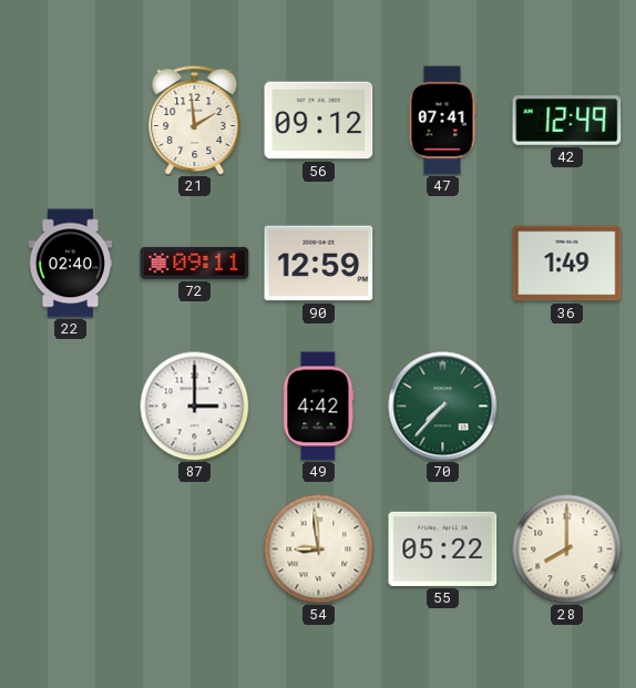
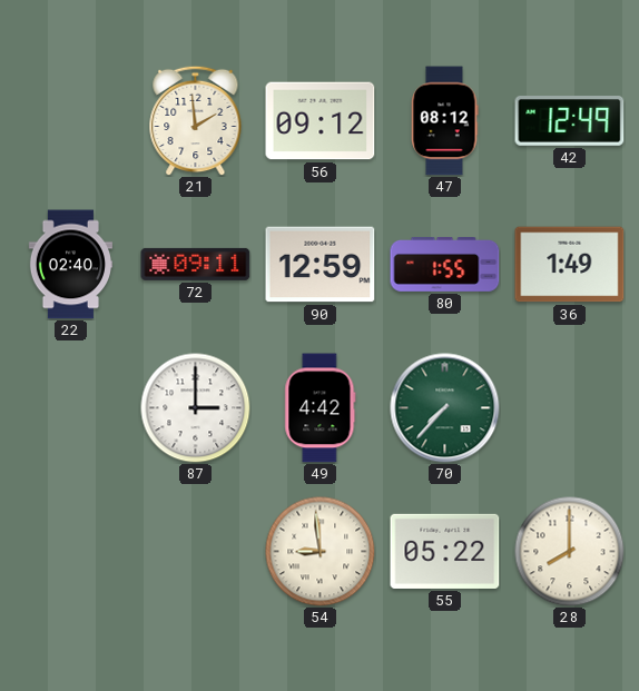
47: 07:41 -> 08:12
80: none -> 1:55
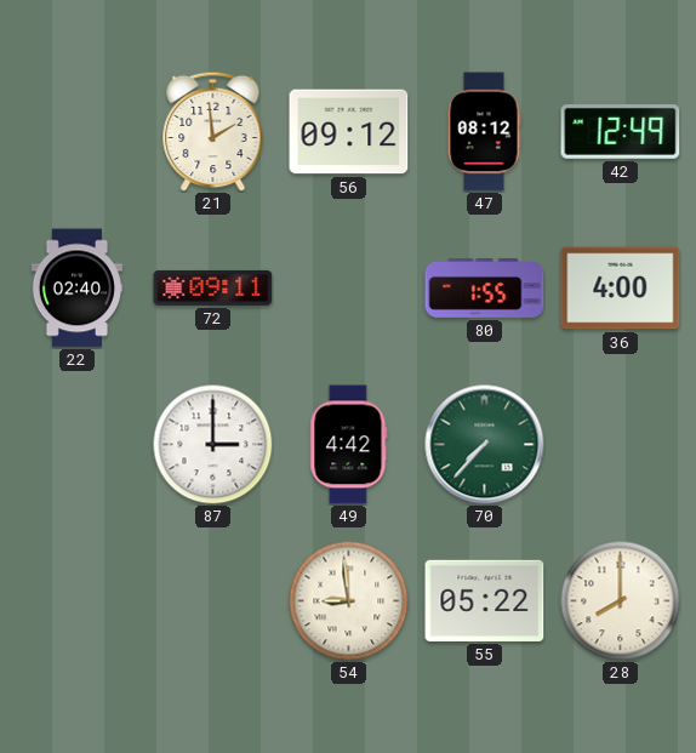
90: 12:59 -> none
36: 1:49 -> 4:00
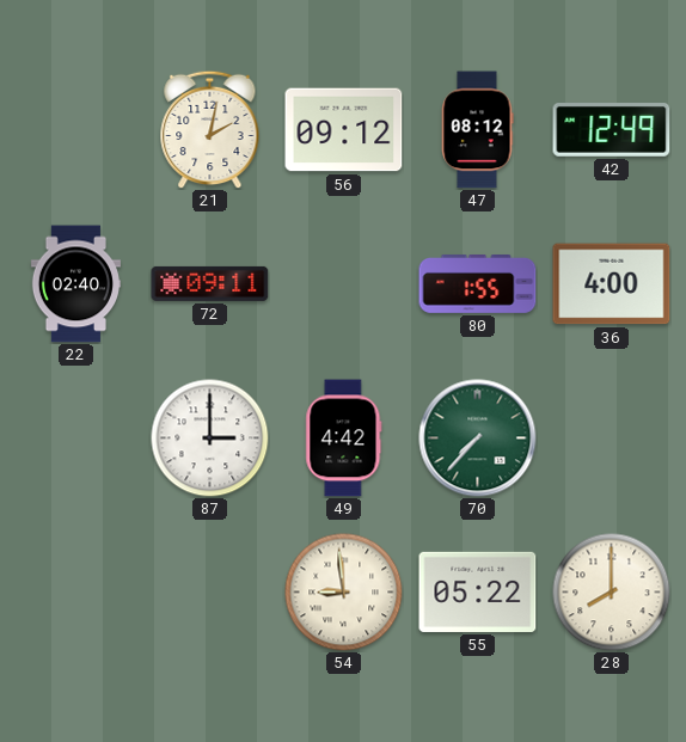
21: 1:59 -> 2:02
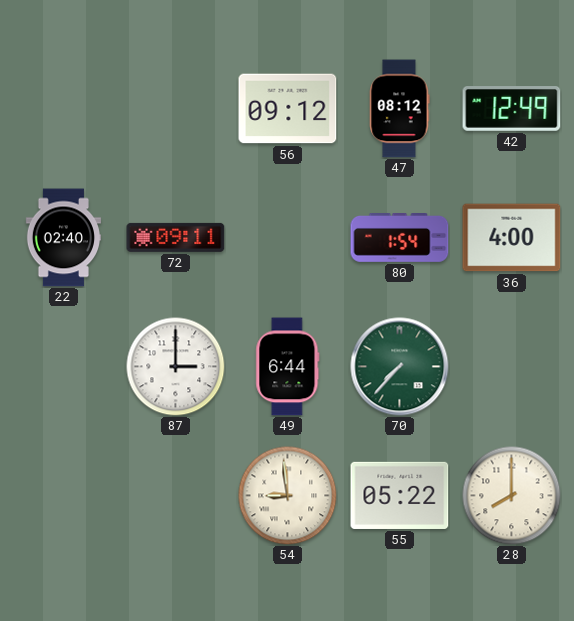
21: 2:02 -> none
80: 1:55 -> 1:54
49: 4:42 -> 6:44
